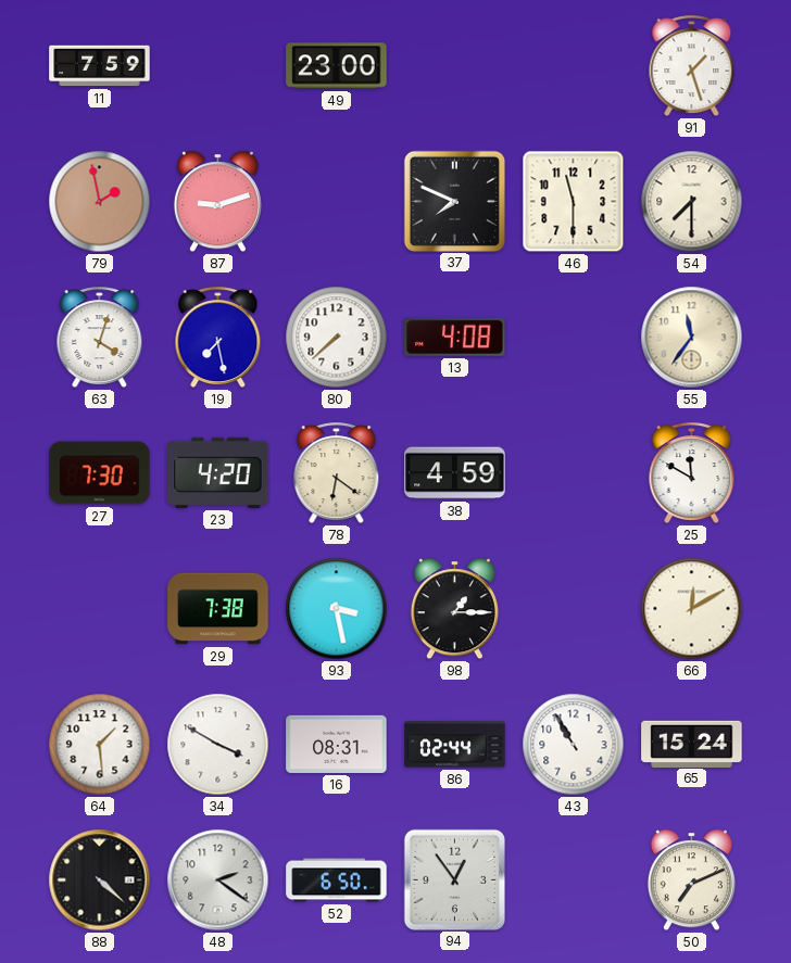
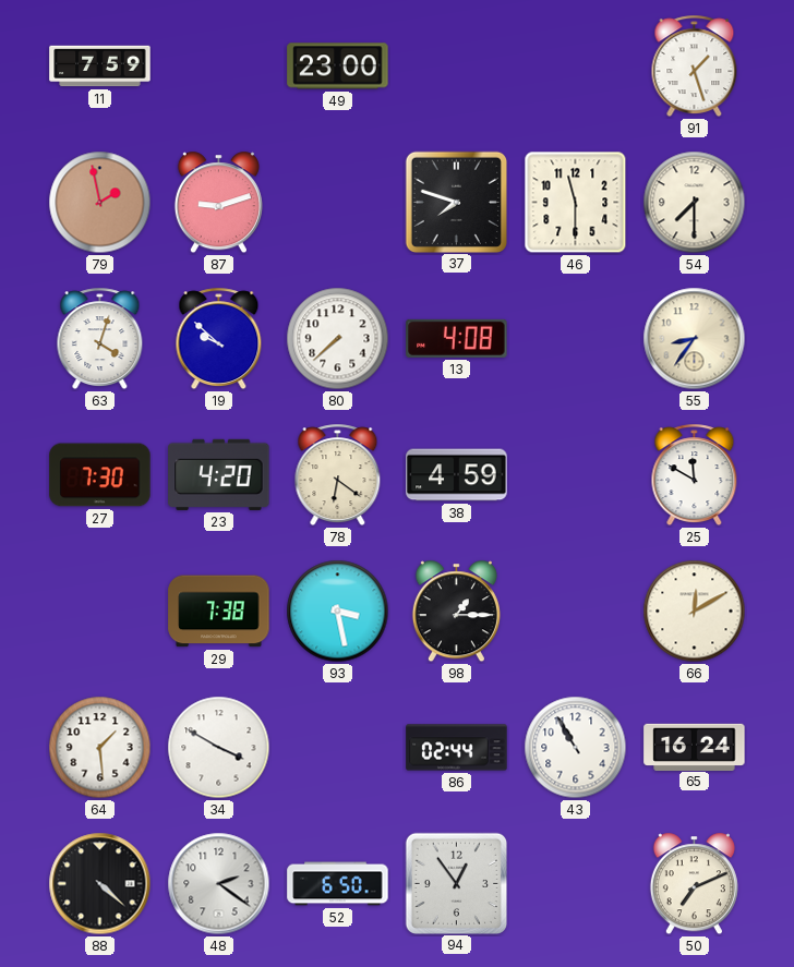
37: 7:49 -> 7:48
19: 7:28 -> 9:52
55: 11:36 -> 8:36
16: 08:31 -> none
65: 15:24 -> 16:24
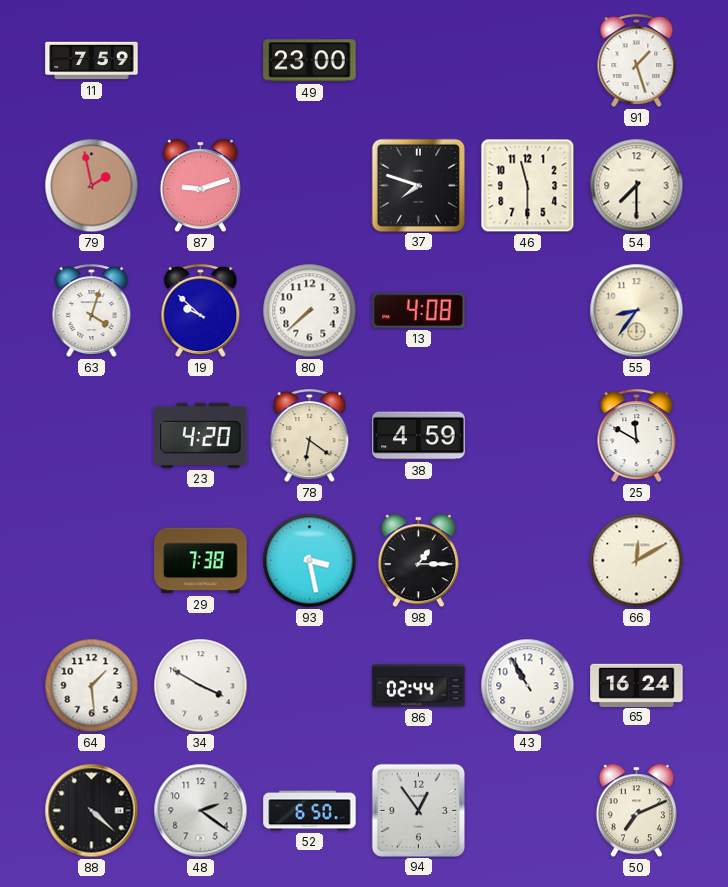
27: 7:30 -> none
